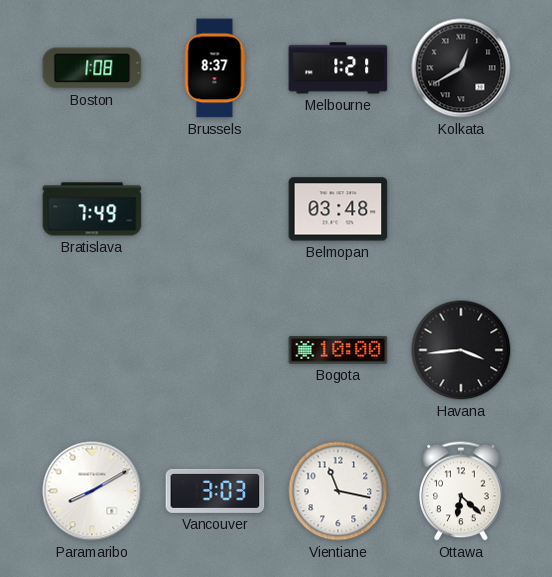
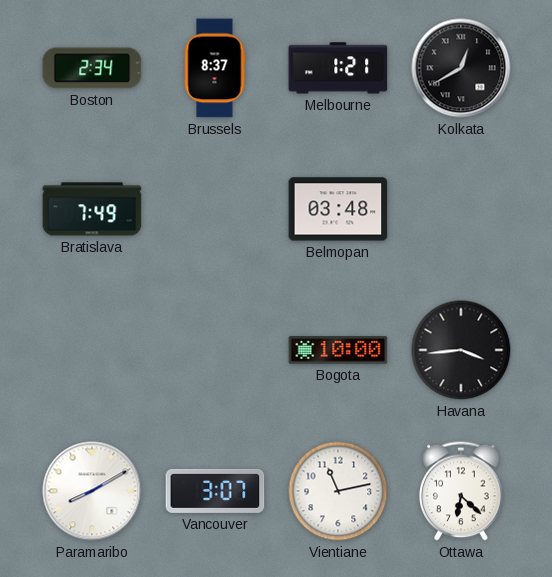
Boston: 1:08 -> 2:34
Vancouver: 3:03 -> 3:07
Vientiane: 11:17 -> 11:13
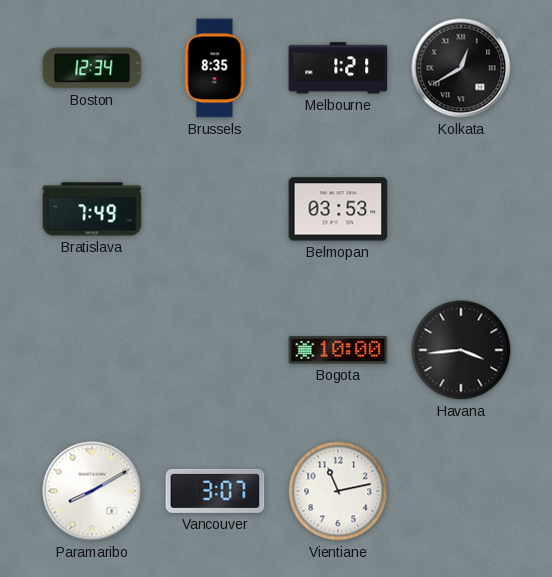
Boston: 2:34 -> 12:34
Brussels: 8:37 -> 8:35
Belmopan: 03:48 -> 03:53
Ottawa: 6:22 -> none
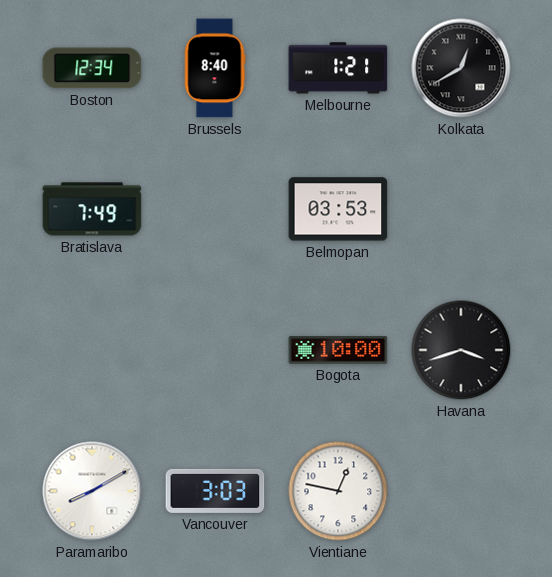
Brussels: 8:35 -> 8:40
Havana: 3:44 -> 3:42
Vancouver: 3:07 -> 3:03
Vientiane: 11:13 -> 12:47
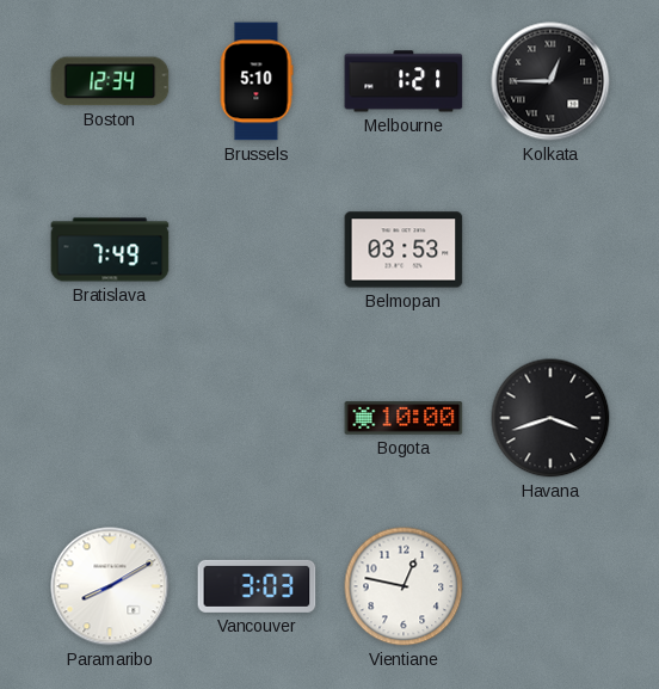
Brussels: 8:40 -> 5:10
Kolkata: 12:40 -> 12:45
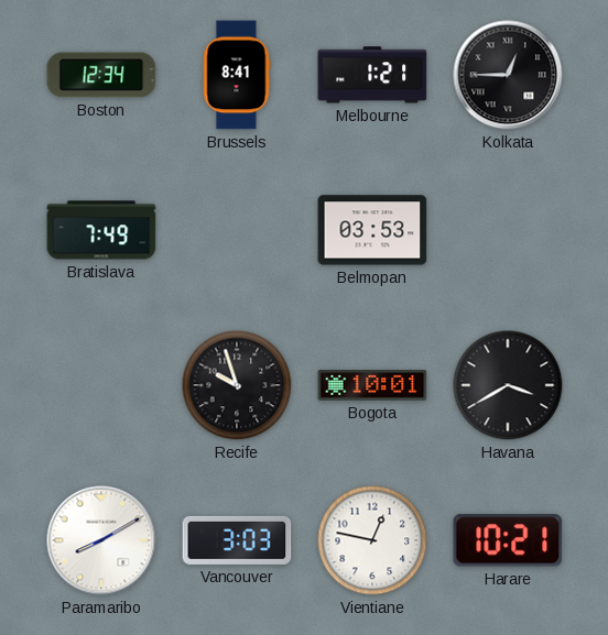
Brussels: 5:10 -> 8:41
Recife: none -> 9:57
Bogota: 10:00 -> 10:01
Havana: 3:42 -> 3:40
Harare: none -> 10:21
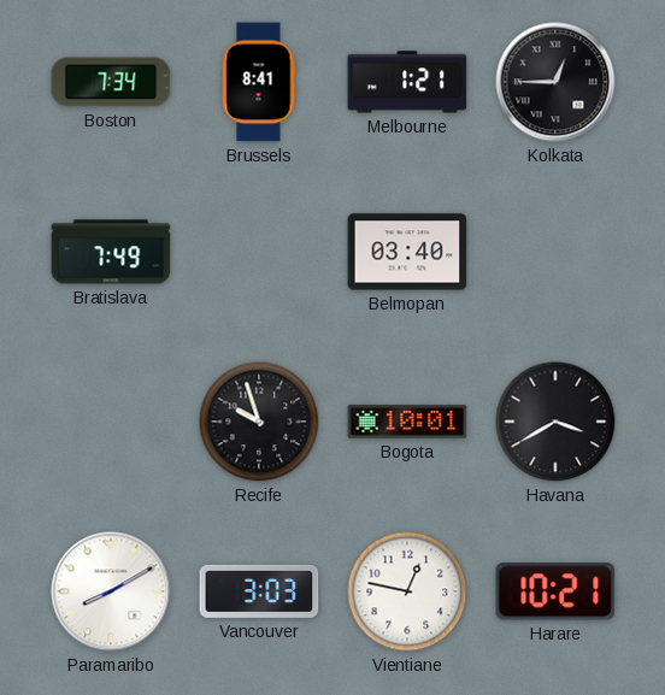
Boston: 12:34 -> 7:34
Belmopan: 03:53 -> 03:40
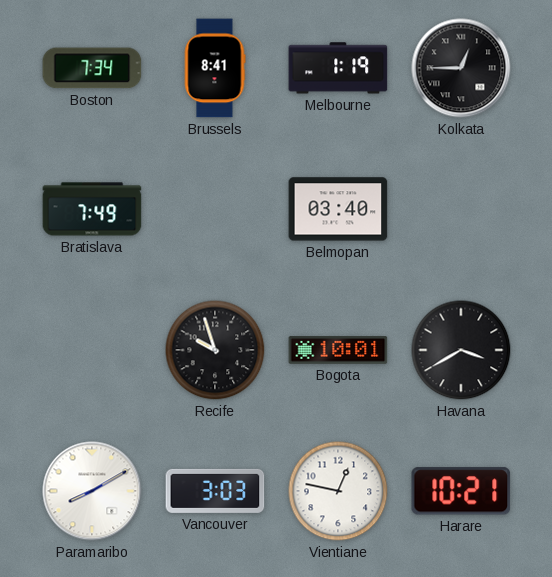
Melbourne: 1:21 -> 1:19
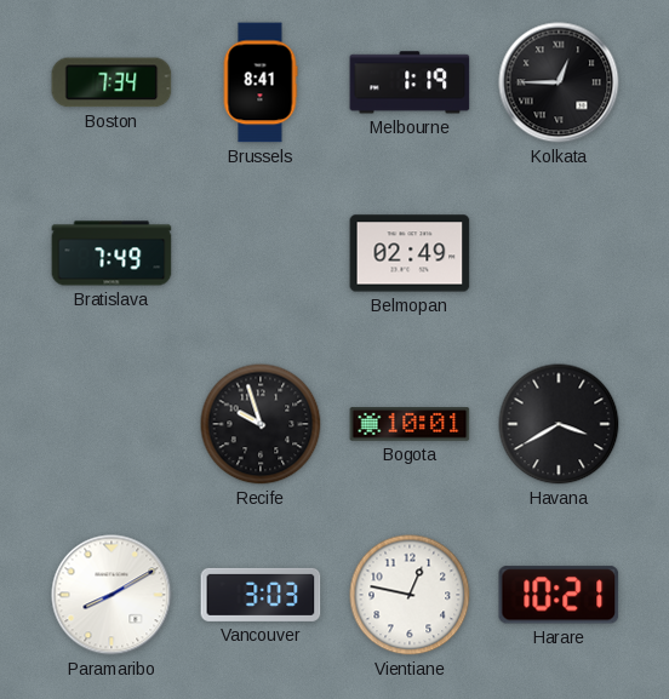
Belmopan: 03:40 -> 02:49
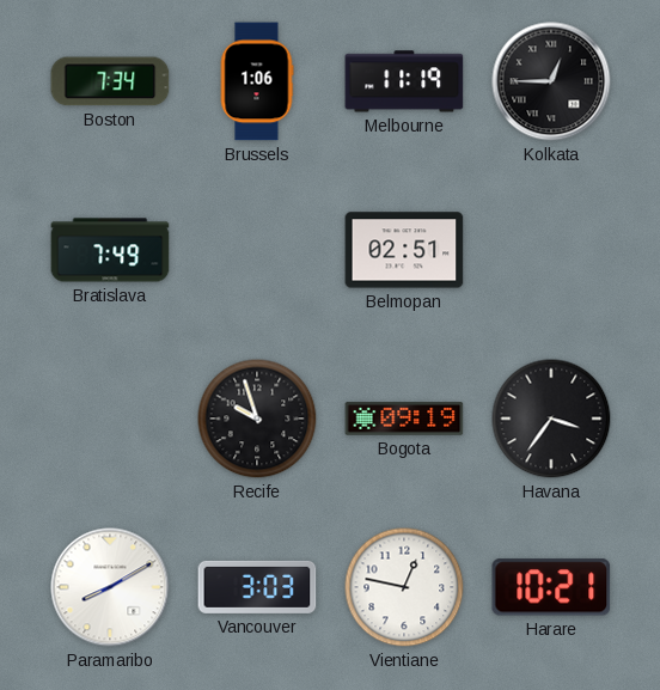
Brussels: 8:41 -> 1:06
Melbourne: 1:19 -> 11:19
Belmopan: 02:49 -> 02:51
Bogota: 10:01 -> 09:19
Havana: 3:40 -> 3:36
